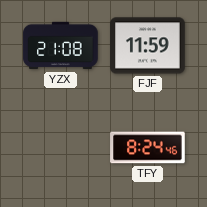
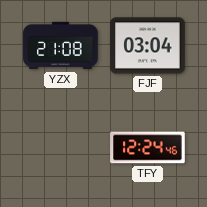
FJF: 11:59 -> 03:04
TFY: 8:24 -> 12:24
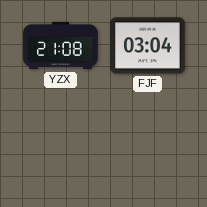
TFY: 12:24 -> none
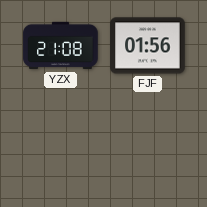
FJF: 03:04 -> 01:56
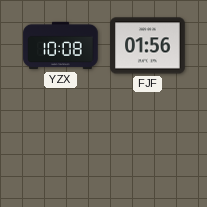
YZX: 21:08 -> 10:08
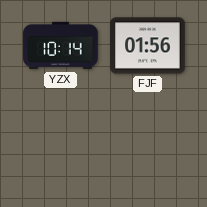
YZX: 10:08 -> 10:14
